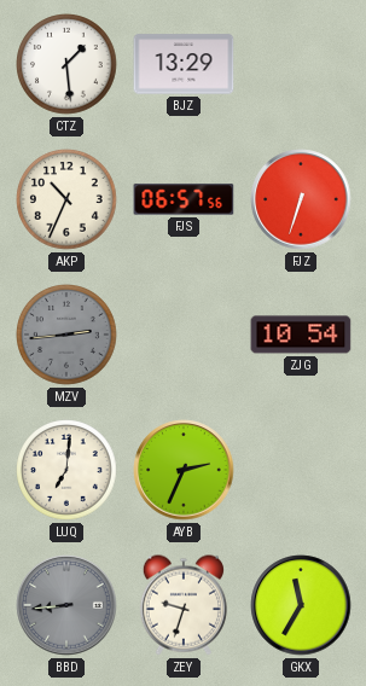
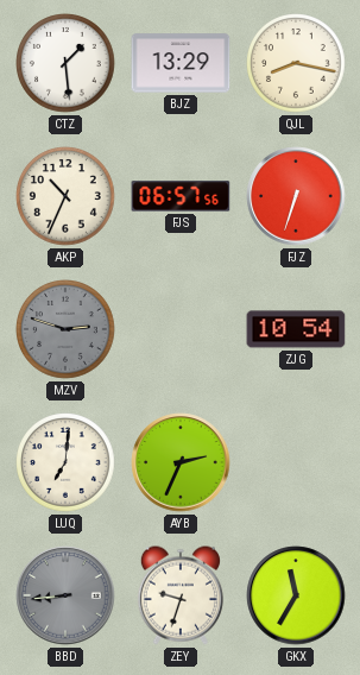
QJL: none -> 8:17
MZV: 2:44 -> 2:48
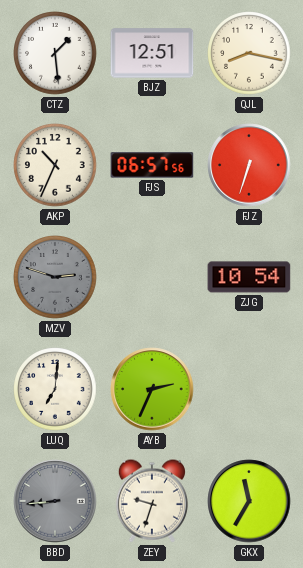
BJZ: 13:29 -> 12:51
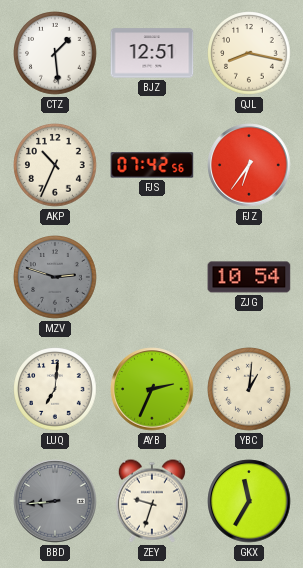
FJS: 06:57 -> 07:42
FJZ: 6:33 -> 6:36
YBC: none -> 1:01
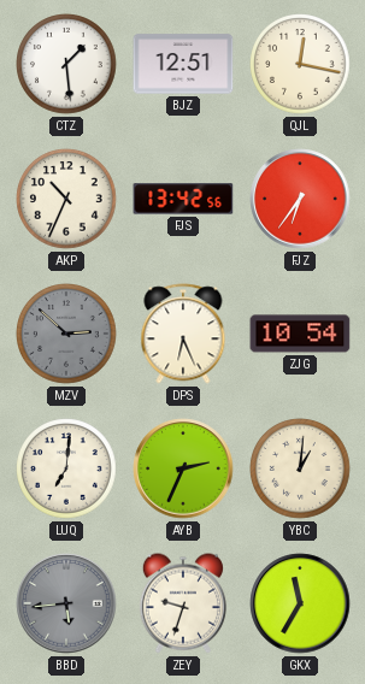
QJL: 8:17 -> 12:17
FJS: 07:42 -> 13:42
MZV: 2:48 -> 2:52
DPS: none -> 6:26
BBD: 8:44 -> 5:44
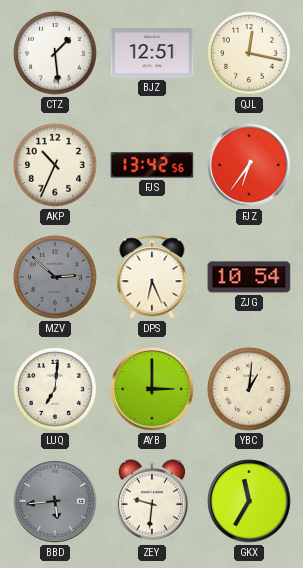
AYB: 2:34 -> 3:00
ZEY: 9:33 -> 9:31
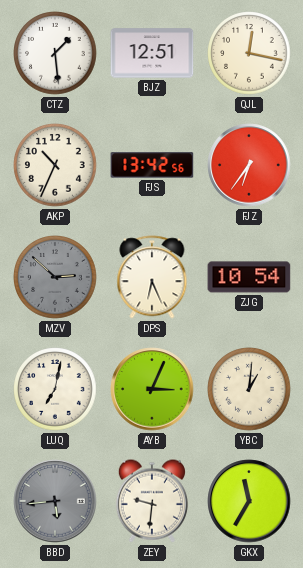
LUQ: 7:01 -> 7:02
AYB: 3:00 -> 3:04
